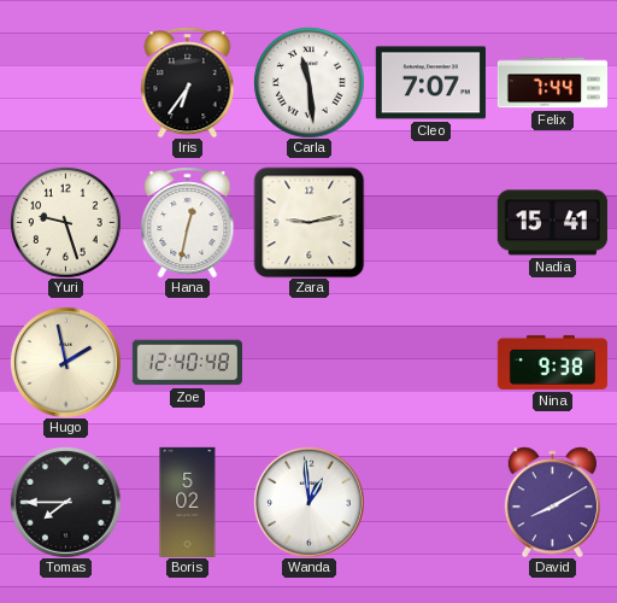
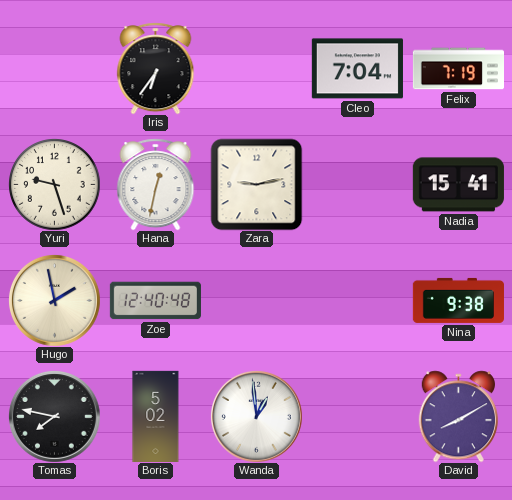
Carla: 11:29 -> none
Cleo: 7:07 -> 7:04
Felix: 7:44 -> 7:19
Tomas: 7:45 -> 7:47
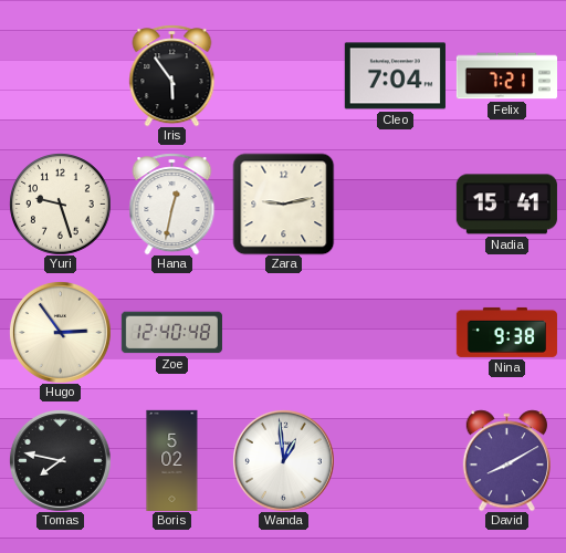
Iris: 6:36 -> 5:54
Felix: 7:19 -> 7:21
Hugo: 1:58 -> 2:54
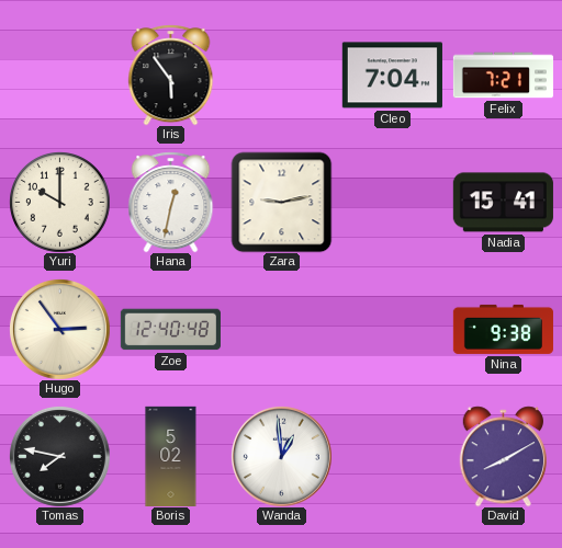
Yuri: 9:27 -> 10:00
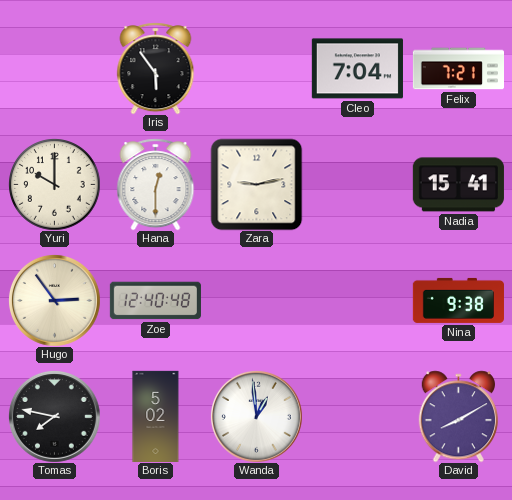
Hana: 12:32 -> 12:30
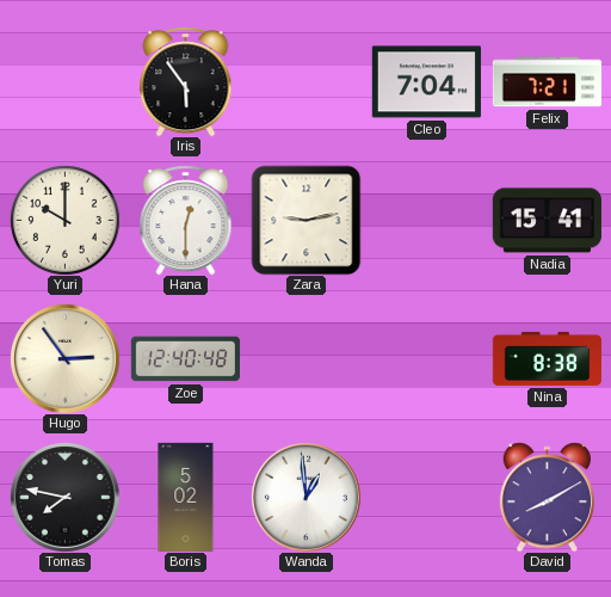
Nina: 9:38 -> 8:38
